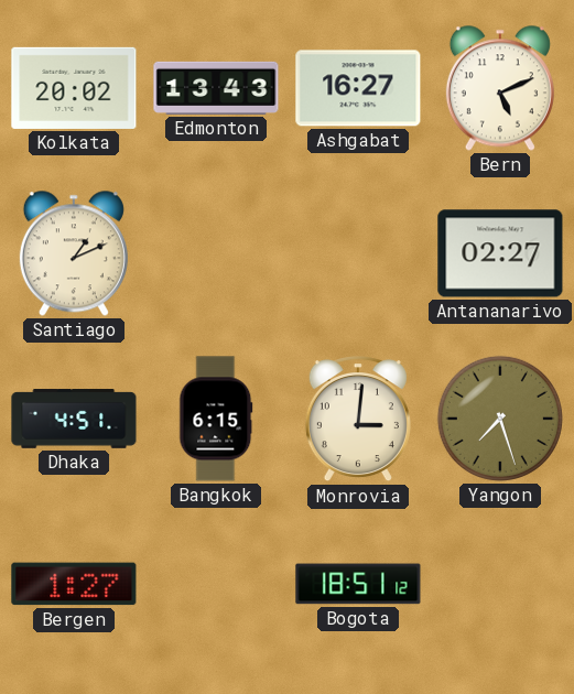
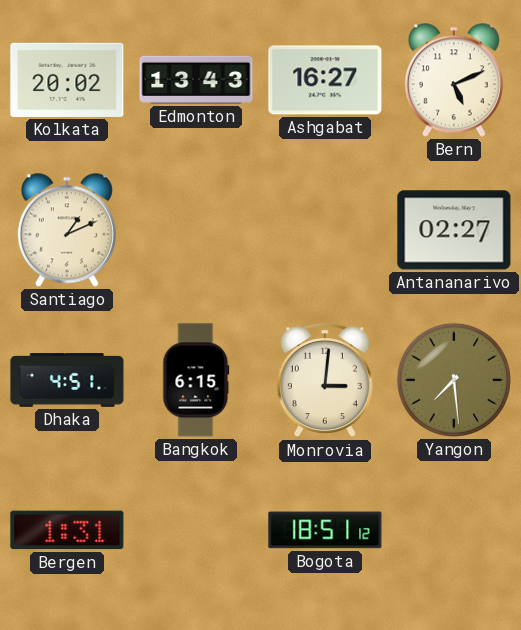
Yangon: 7:27 -> 7:29
Bergen: 1:27 -> 1:31
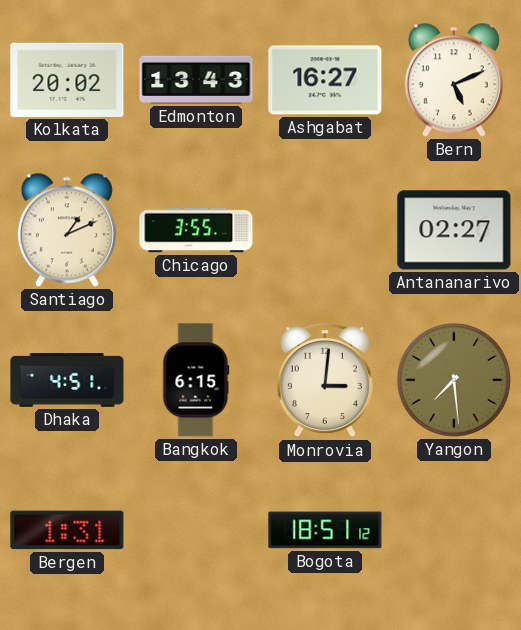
Chicago: none -> 3:55
